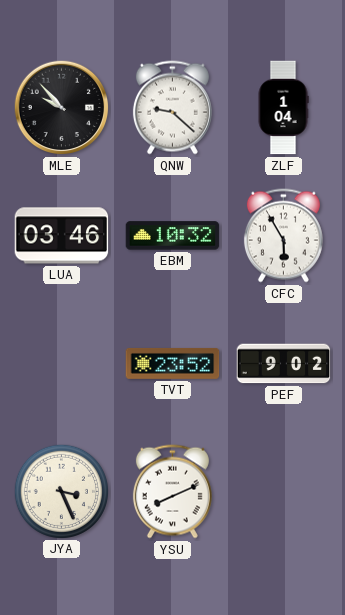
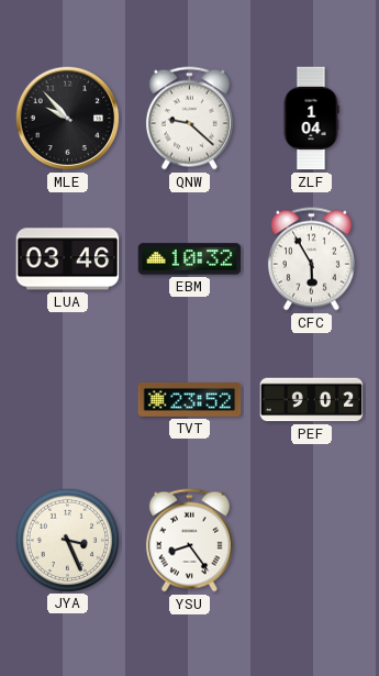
YSU: 8:11 -> 8:24
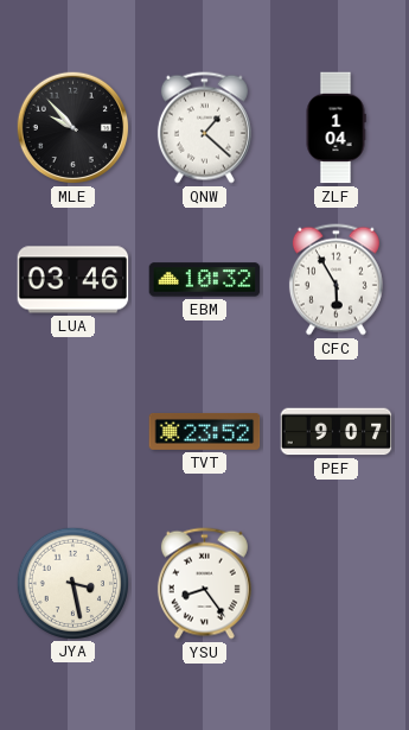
QNW: 9:22 -> 1:22
PEF: 9:02 -> 9:07
JYA: 3:26 -> 3:28
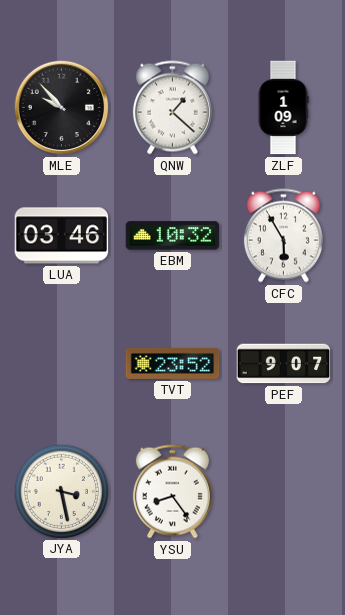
ZLF: 1:04 -> 1:09
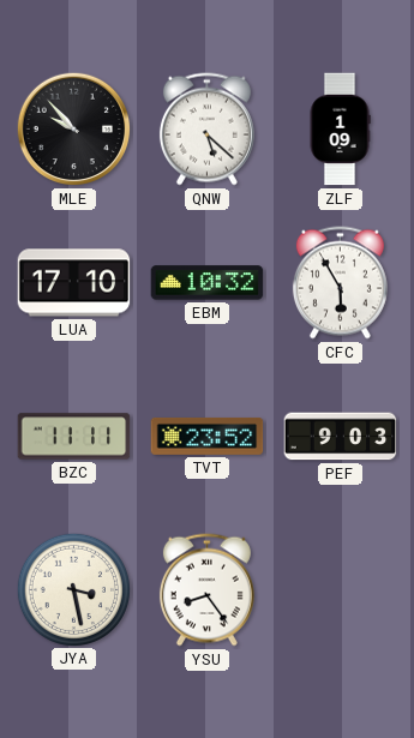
QNW: 1:22 -> 5:22
LUA: 03:46 -> 17:10
BZC: none -> 11:11
PEF: 9:07 -> 9:03
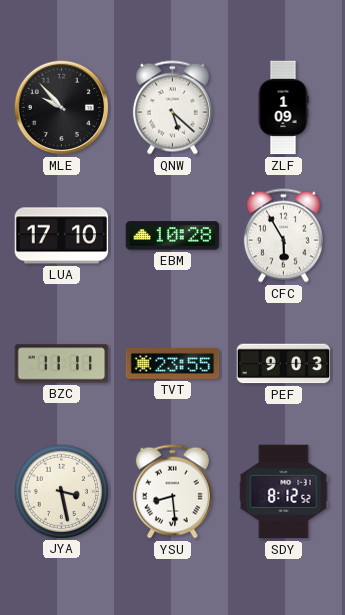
EBM: 10:32 -> 10:28
TVT: 23:52 -> 23:55
YSU: 8:24 -> 8:29
SDY: none -> 8:12
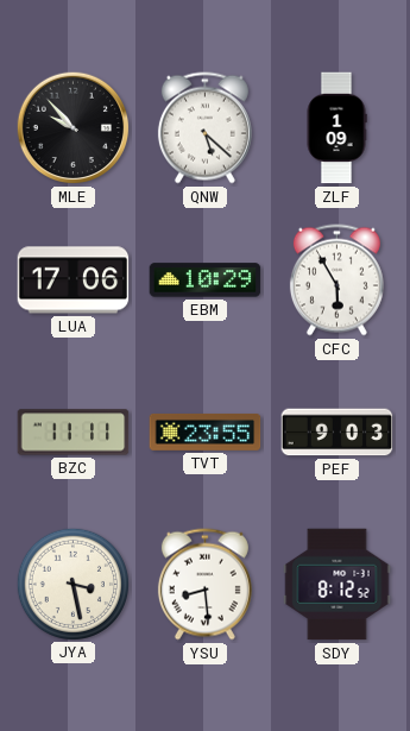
LUA: 17:10 -> 17:06
EBM: 10:28 -> 10:29
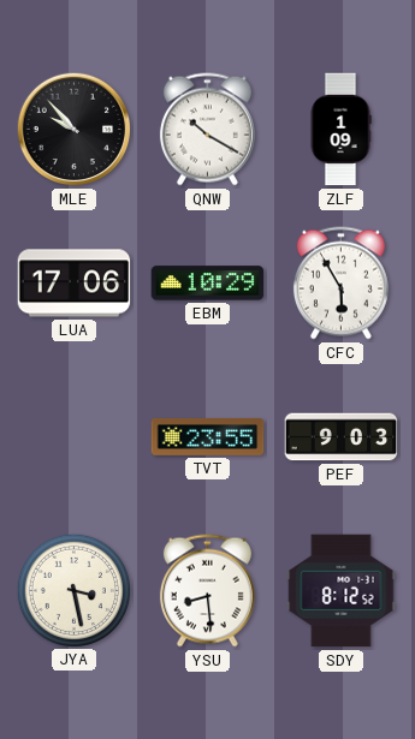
QNW: 5:22 -> 10:20
BZC: 11:11 -> none
